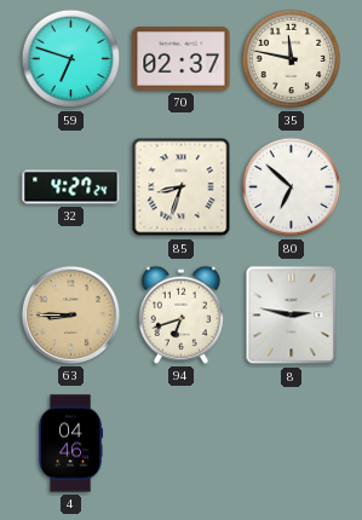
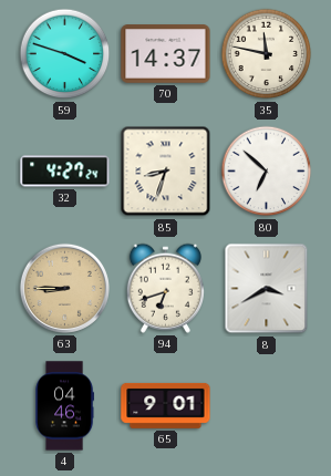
59: 6:48 -> 3:48
70: 02:37 -> 14:37
8: 2:47 -> 3:40
65: none -> 9:01
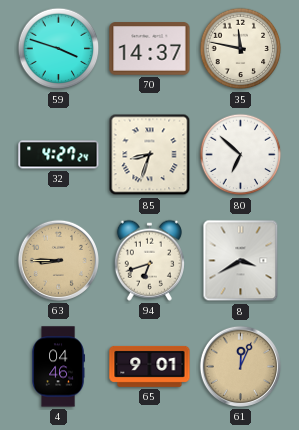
61: none -> 12:04
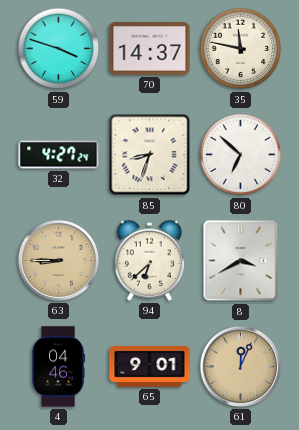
94: 6:42 -> 6:38
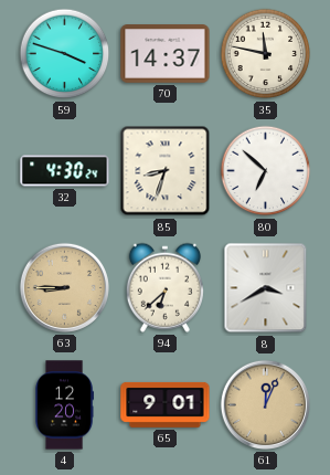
32: 4:27 -> 4:30
4: 04:46 -> 12:20
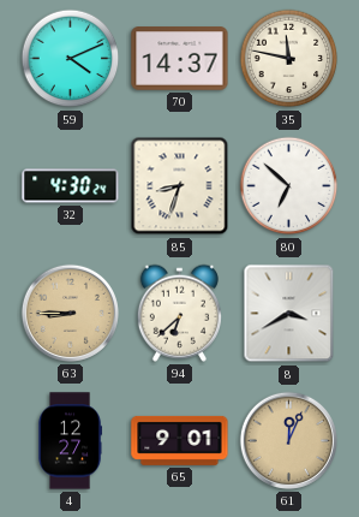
59: 3:48 -> 4:11
4: 12:20 -> 12:27
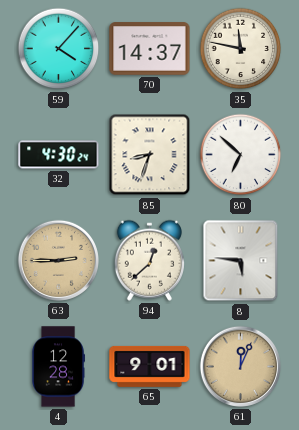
59: 4:11 -> 4:07
63: 8:45 -> 2:45
94: 6:38 -> 12:38
8: 3:40 -> 5:46
4: 12:27 -> 12:28
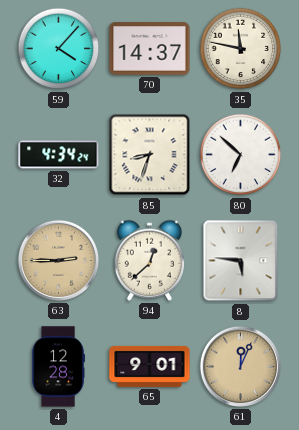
32: 4:30 -> 4:34
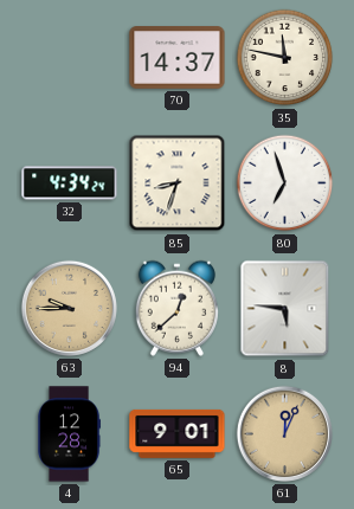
59: 4:07 -> none
80: 6:52 -> 6:57
63: 2:45 -> 9:45
